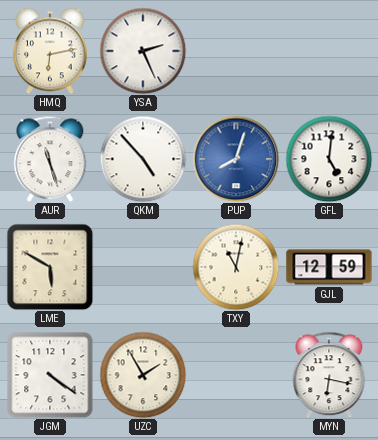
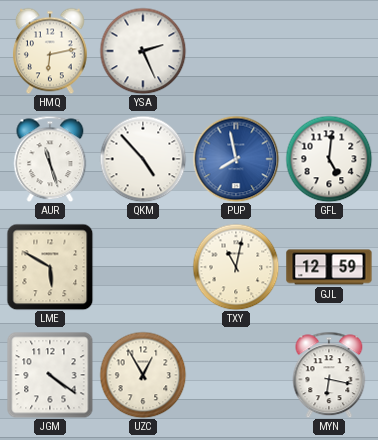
PUP: 8:03 -> 7:58
UZC: 1:55 -> 12:55
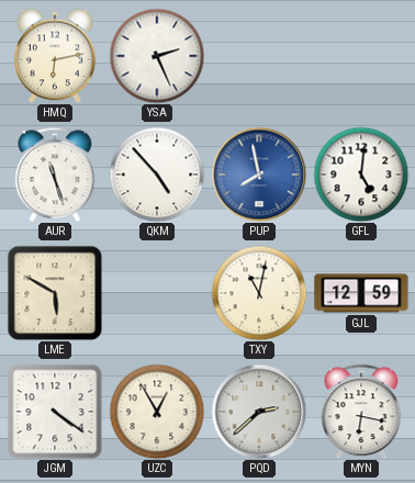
PQD: none -> 2:38
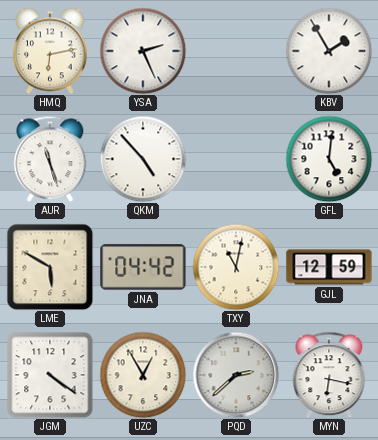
KBV: none -> 1:55
PUP: 7:58 -> none
JNA: none -> 04:42
